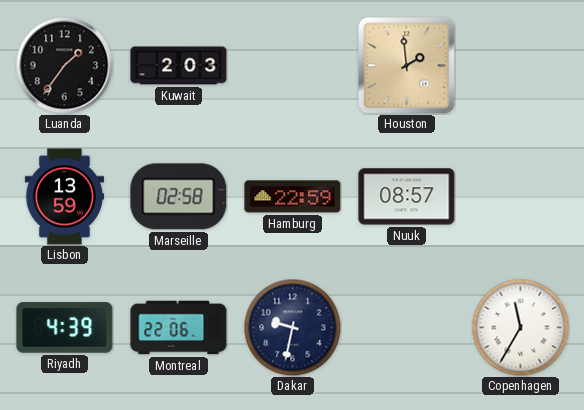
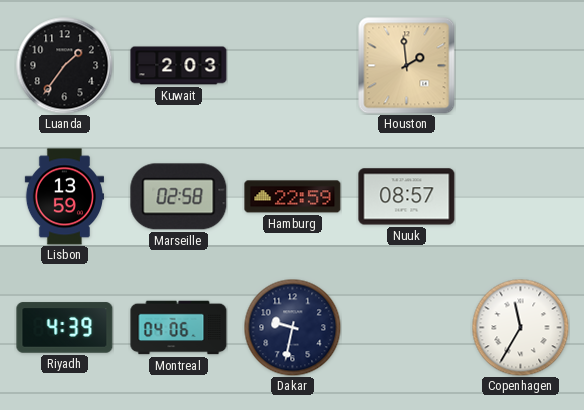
Montreal: 22:06 -> 04:06
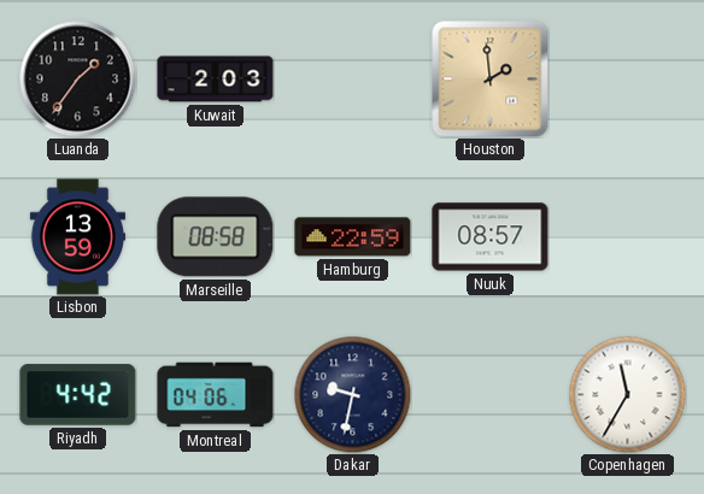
Marseille: 02:58 -> 08:58
Riyadh: 4:39 -> 4:42
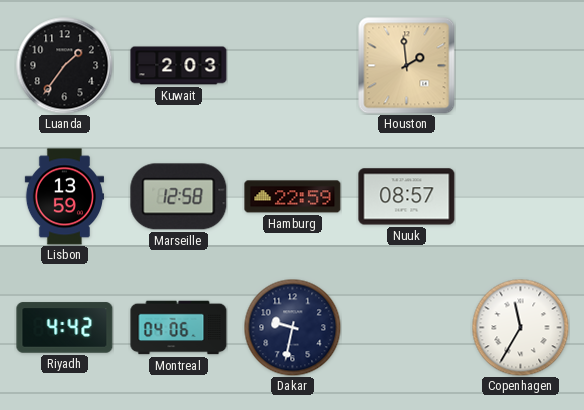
Marseille: 08:58 -> 12:58
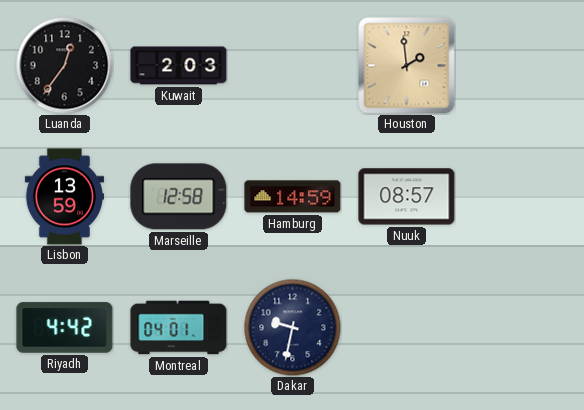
Luanda: 1:36 -> 12:36
Hamburg: 22:59 -> 14:59
Montreal: 04:06 -> 04:01
Copenhagen: 11:35 -> none
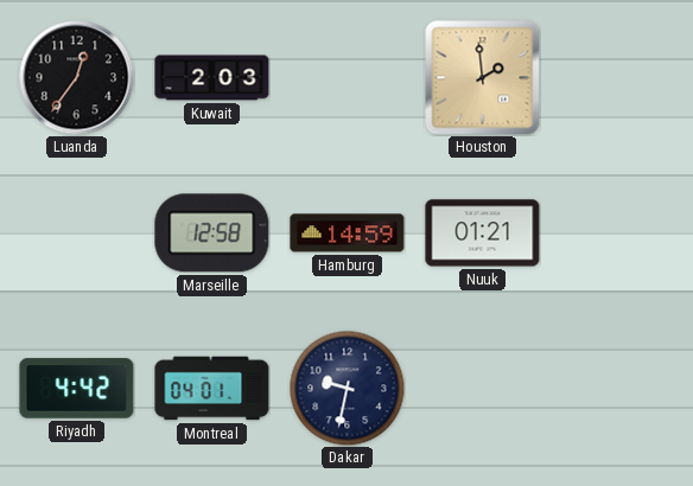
Lisbon: 13:59 -> none
Nuuk: 08:57 -> 01:21
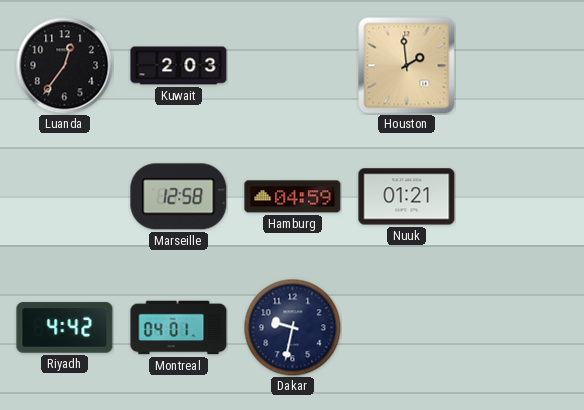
Hamburg: 14:59 -> 04:59
